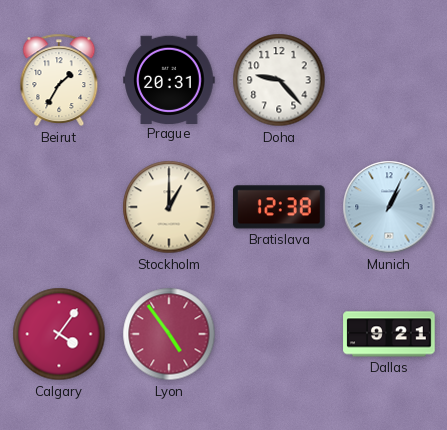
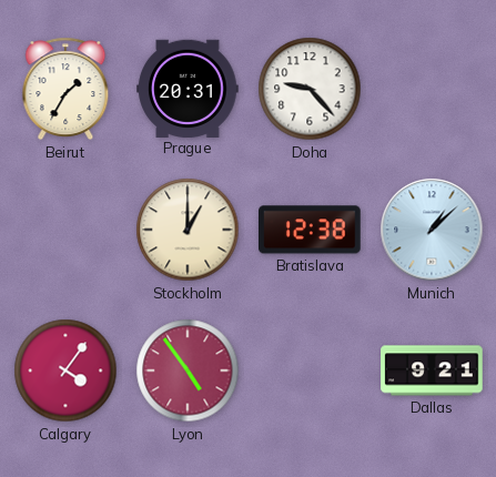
Munich: 1:04 -> 1:08
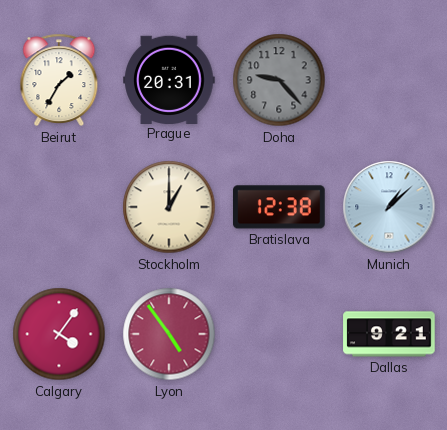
Doha dial: white -> grey
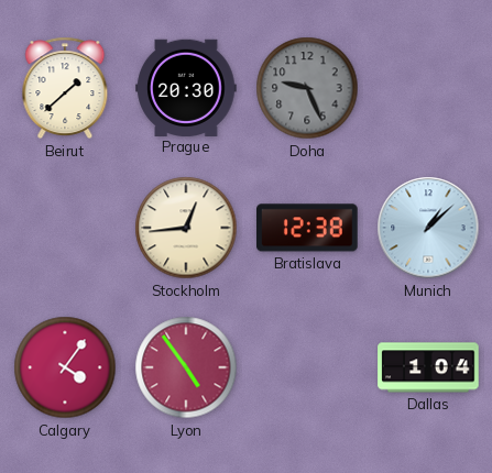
Beirut: 1:35 -> 1:38
Prague: 20:31 -> 20:30
Doha: 9:23 -> 9:26
Stockholm: 1:00 -> 12:44
Dallas: 9:21 -> 1:04
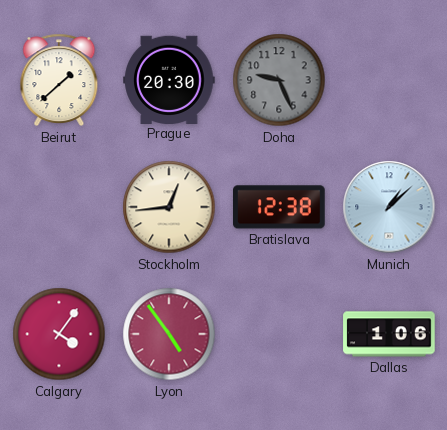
Dallas: 1:04 -> 1:06
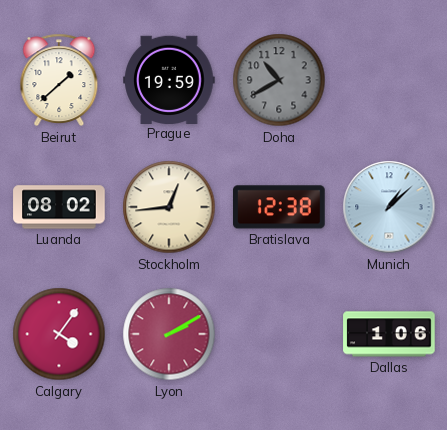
Prague: 20:30 -> 19:59
Doha: 9:26 -> 10:40
Luanda: none -> 08:02
Lyon: 4:54 -> 2:10
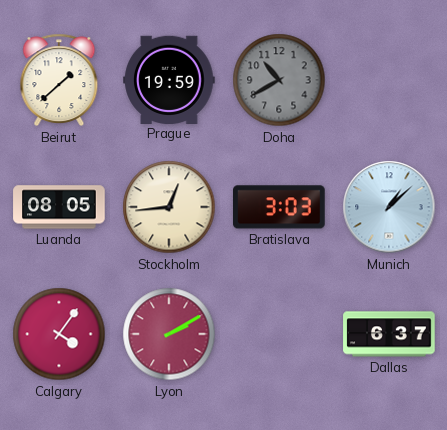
Luanda: 08:02 -> 08:05
Bratislava: 12:38 -> 3:03
Dallas: 1:06 -> 6:37
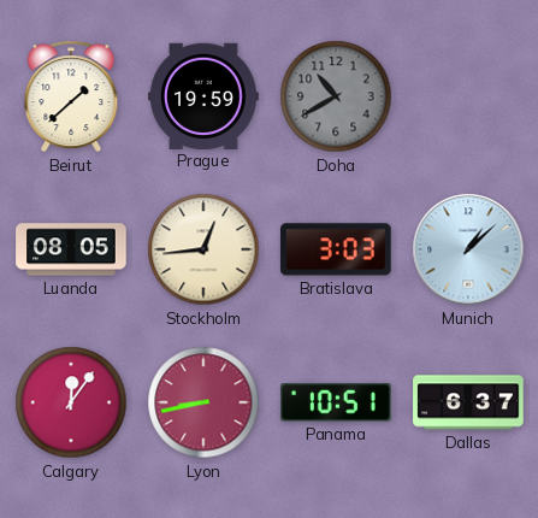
Calgary: 4:06 -> 12:06
Lyon: 2:10 -> 8:43
Panama: none -> 10:51
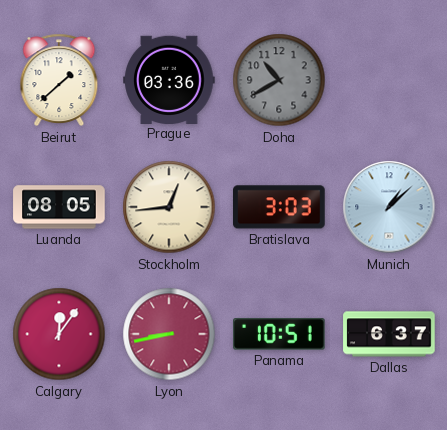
Prague: 19:59 -> 03:36
